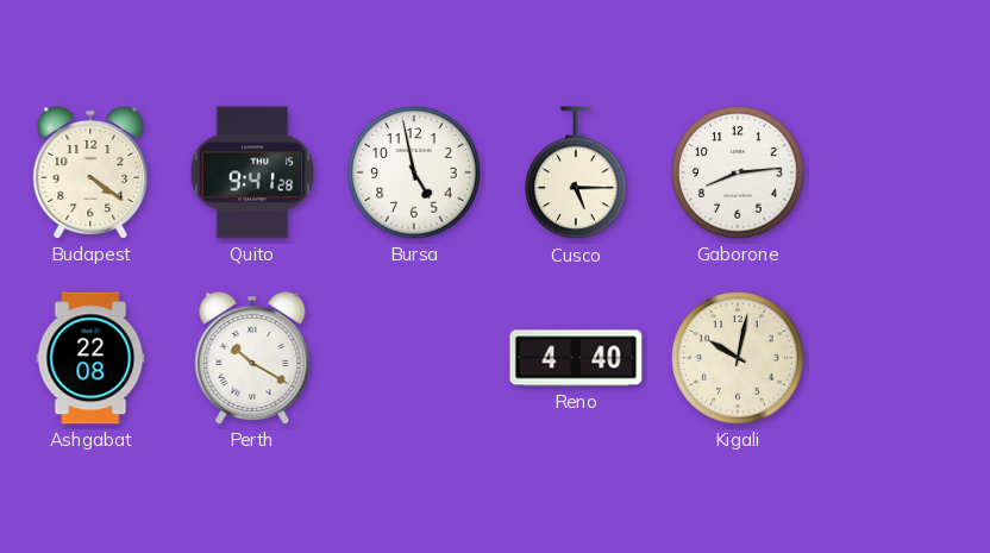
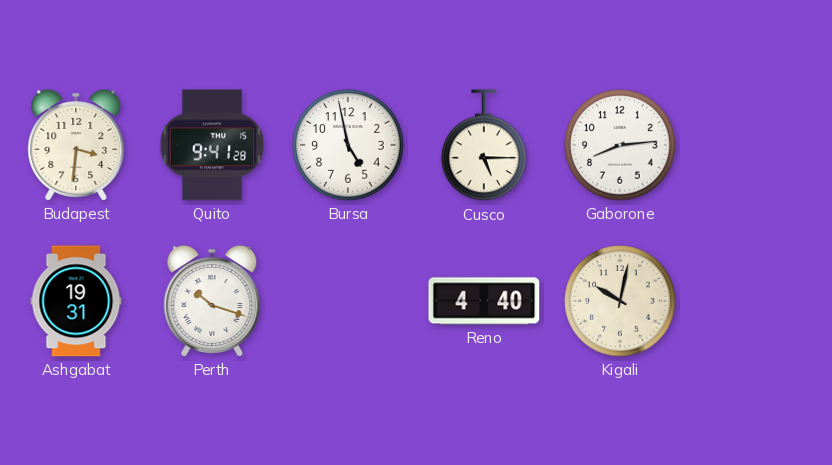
Budapest: 4:21 -> 3:31
Ashgabat: 22:08 -> 19:31
Perth: 10:20 -> 10:18
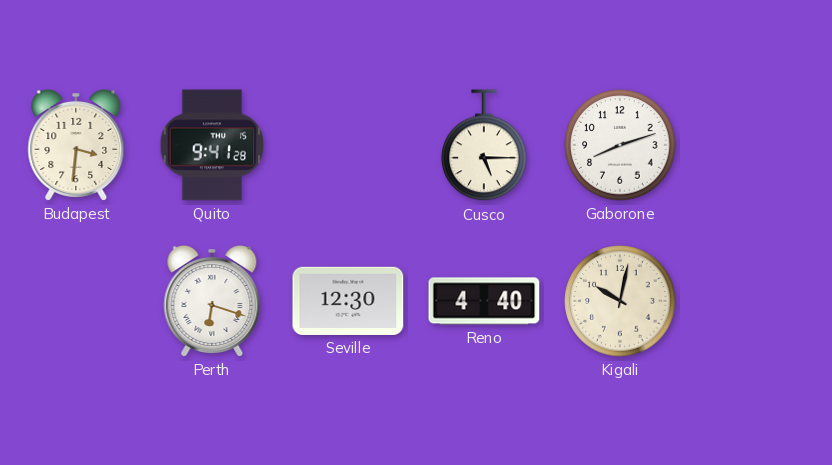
Bursa: 4:58 -> none
Gaborone: 8:14 -> 8:12
Ashgabat: 19:31 -> none
Perth: 10:18 -> 6:18
Seville: none -> 12:30
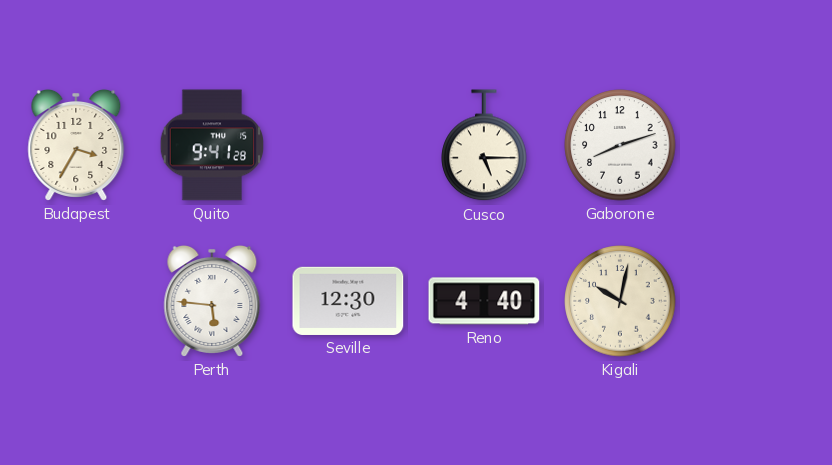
Budapest: 3:31 -> 3:35
Perth: 6:18 -> 5:46
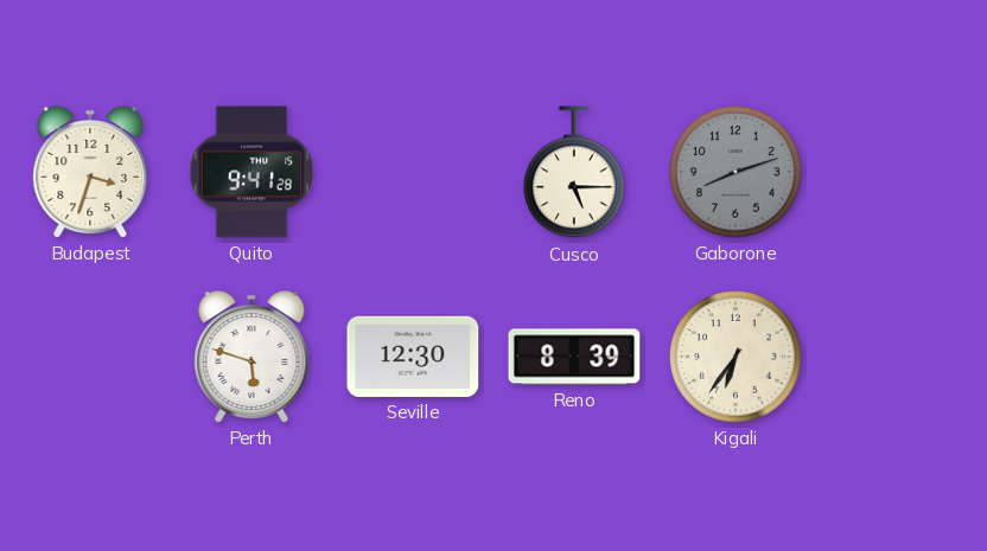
Budapest: 3:35 -> 3:33
Gaborone dial: white -> grey
Perth: 5:46 -> 5:48
Reno: 4:40 -> 8:39
Kigali: 10:02 -> 6:36
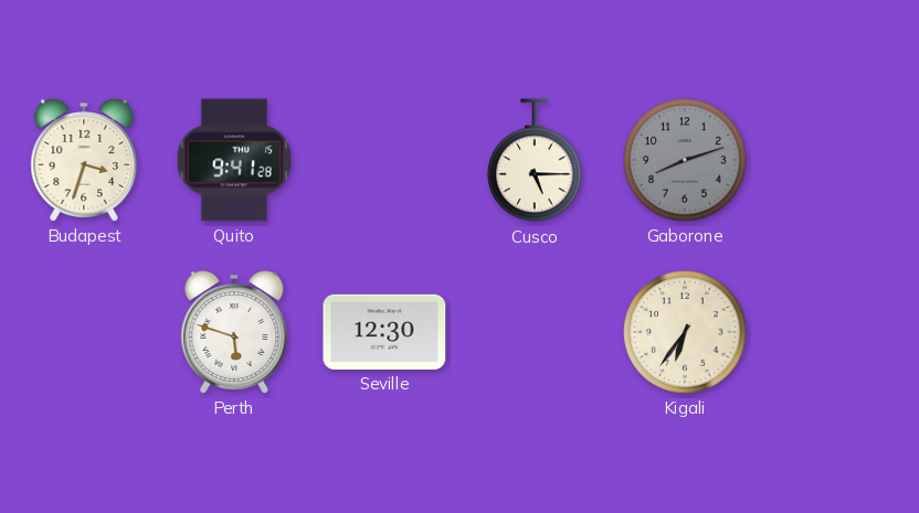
Reno: 8:39 -> none
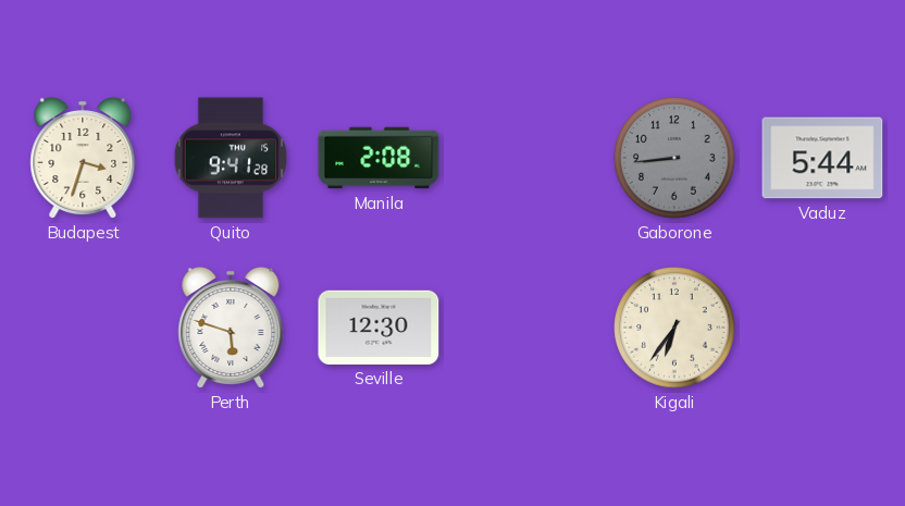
Manila: none -> 2:08
Cusco: 5:15 -> none
Gaborone: 8:12 -> 8:44
Vaduz: none -> 5:44
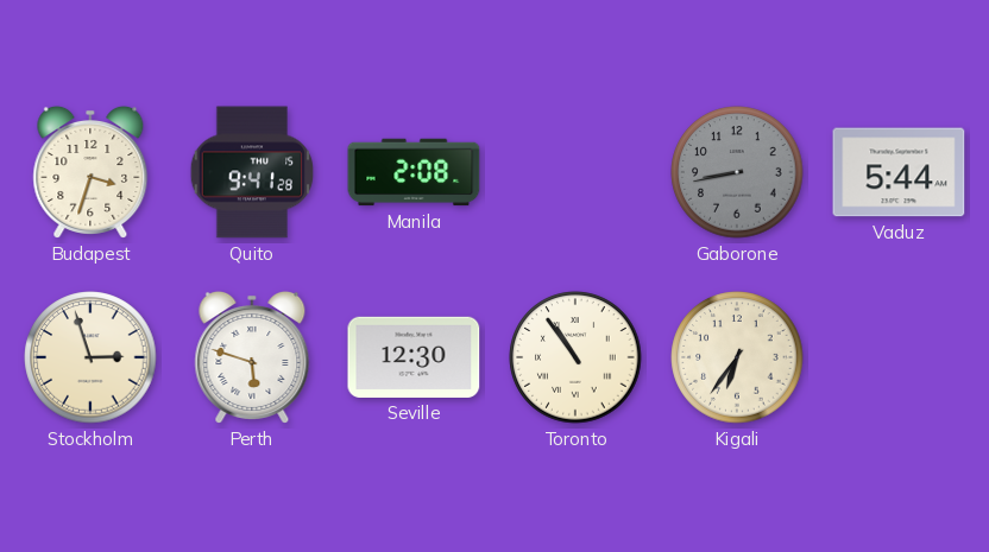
Gaborone: 8:44 -> 8:43
Stockholm: none -> 2:57
Toronto: none -> 10:54
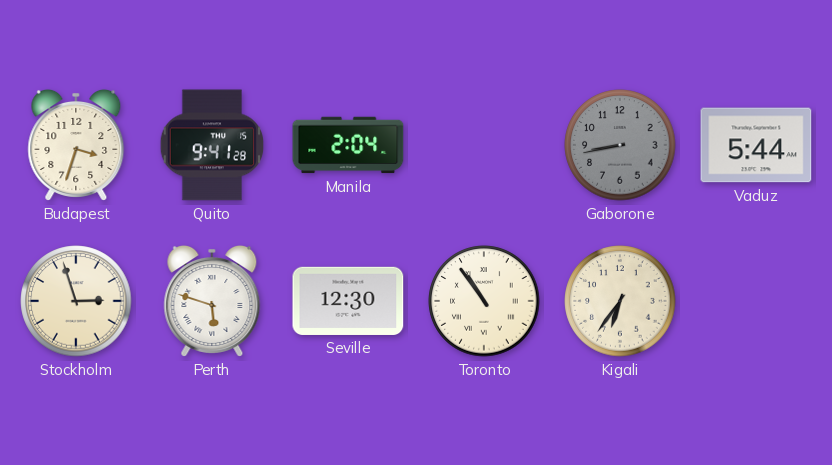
Manila: 2:08 -> 2:04
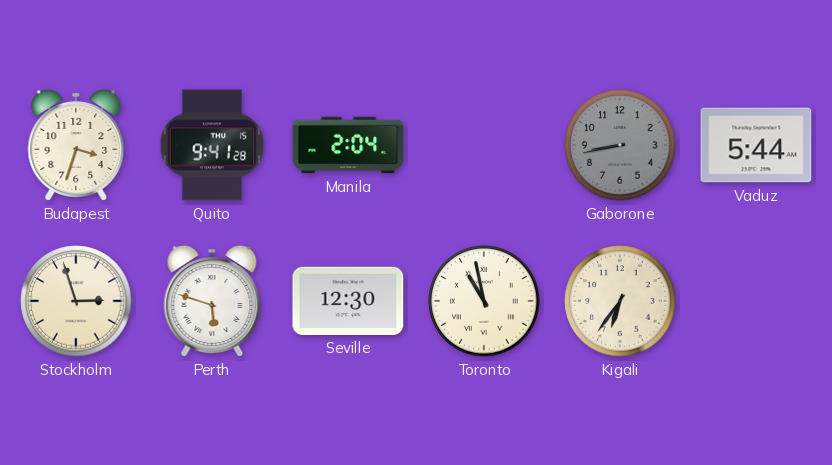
Toronto: 10:54 -> 10:58
